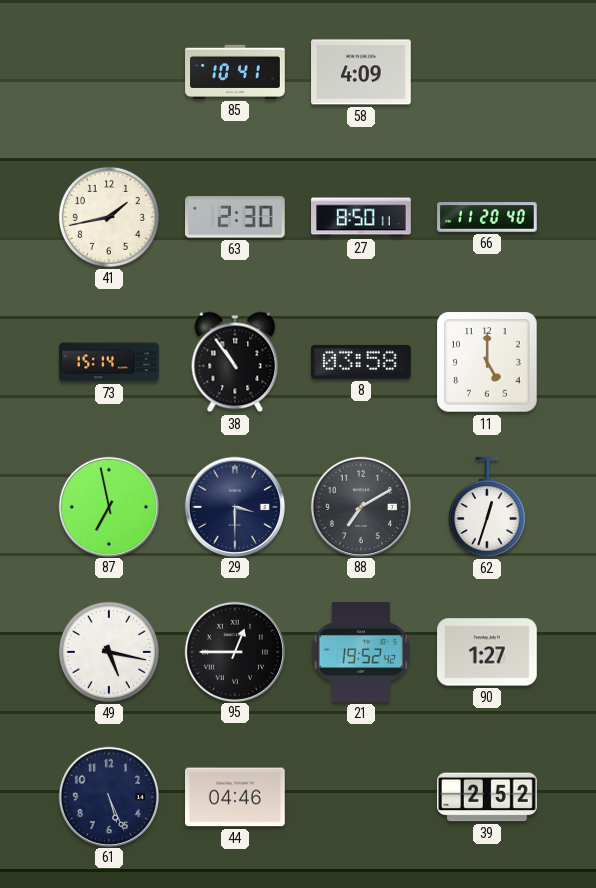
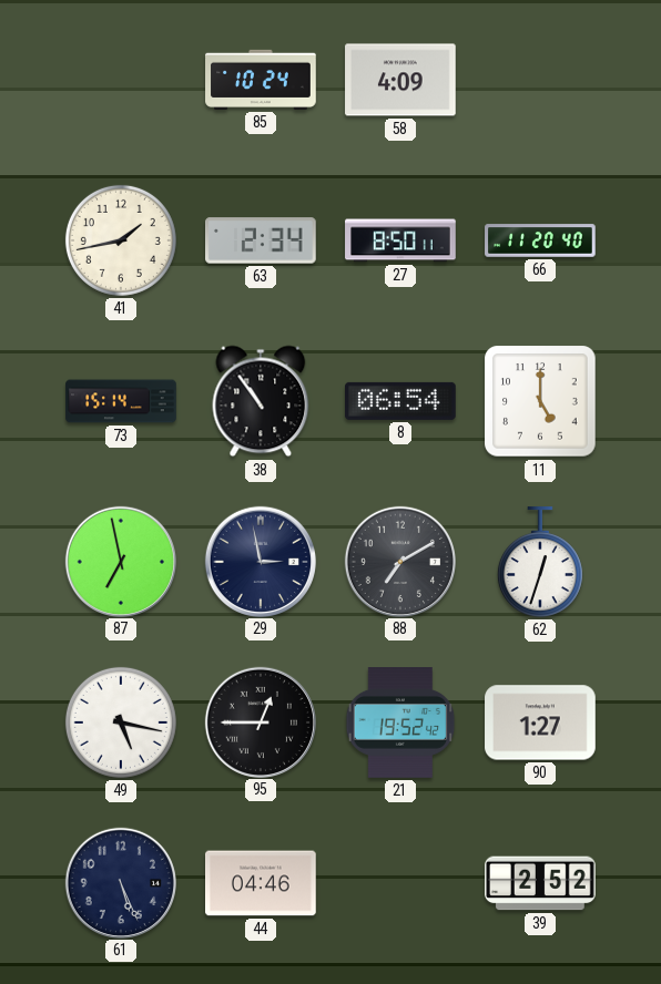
85: 10:41 -> 10:24
63: 2:30 -> 2:34
8: 03:58 -> 06:54
29: 3:30 -> 2:58
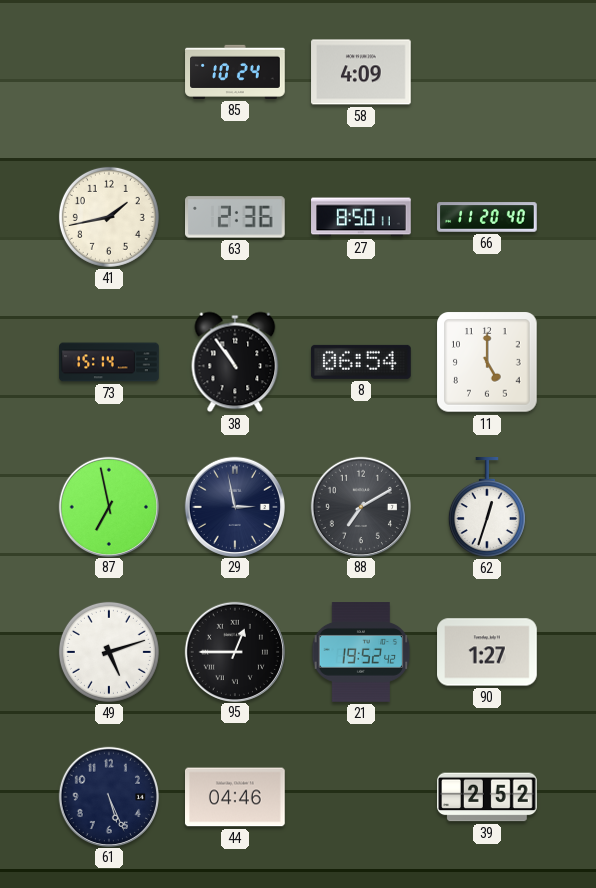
63: 2:34 -> 2:36
49: 5:17 -> 5:12
